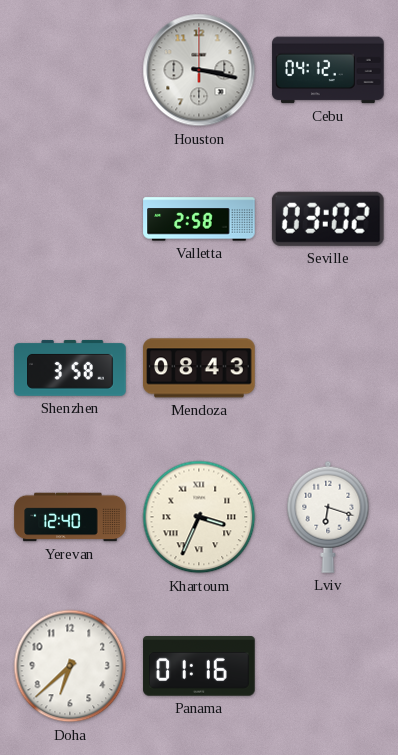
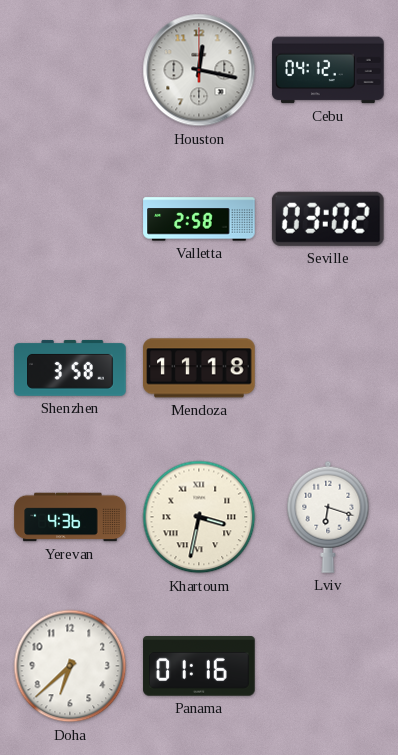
Houston: 3:17 -> 12:17
Mendoza: 08:43 -> 11:18
Yerevan: 12:40 -> 4:36
Khartoum: 3:34 -> 3:32
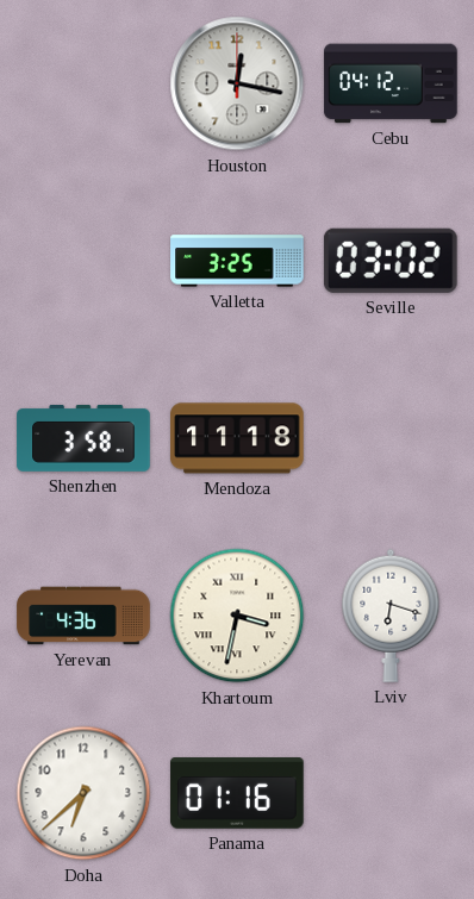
Valletta: 2:58 -> 3:25
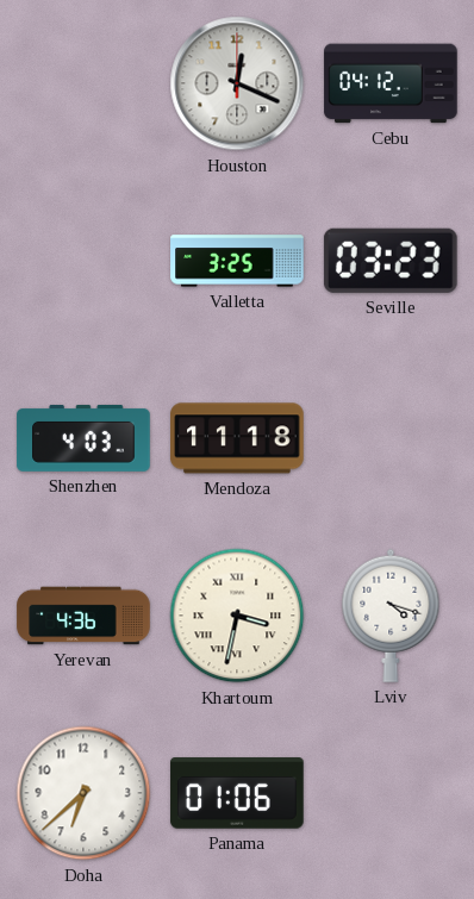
Houston: 12:17 -> 12:19
Seville: 03:02 -> 03:23
Shenzhen: 3:58 -> 4:03
Lviv: 6:18 -> 4:18
Panama: 01:16 -> 01:06
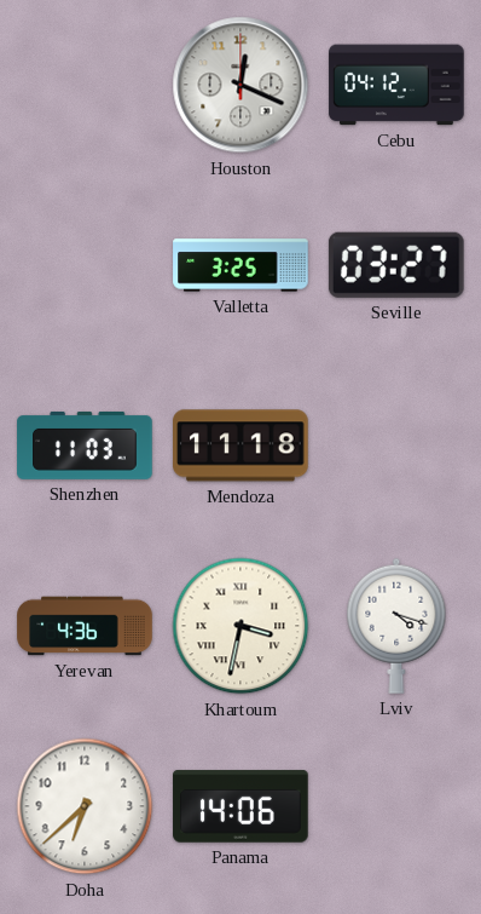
Seville: 03:23 -> 03:27
Shenzhen: 4:03 -> 11:03
Panama: 01:06 -> 14:06
